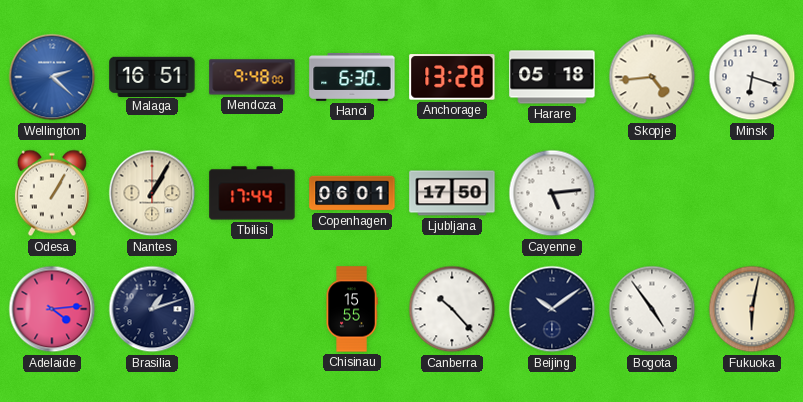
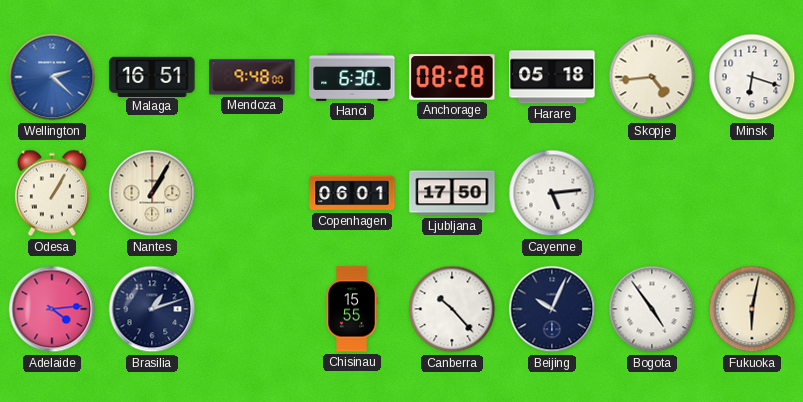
Anchorage: 13:28 -> 08:28
Tbilisi: 17:44 -> none
Beijing: 10:09 -> 10:04
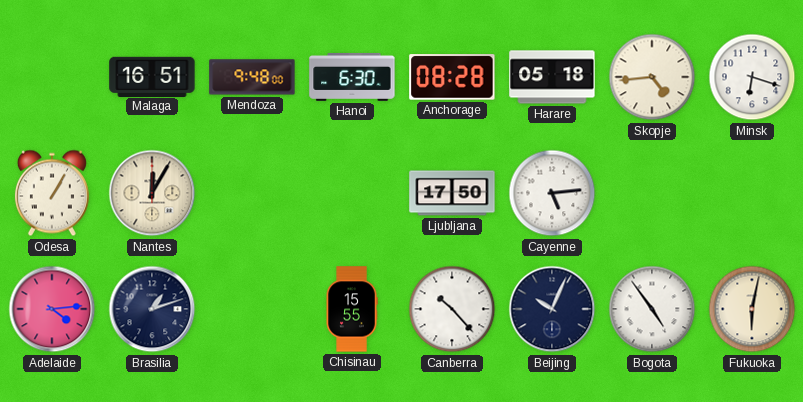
Wellington: 2:22 -> none
Nantes: 1:05 -> 12:05
Copenhagen: 06:01 -> none
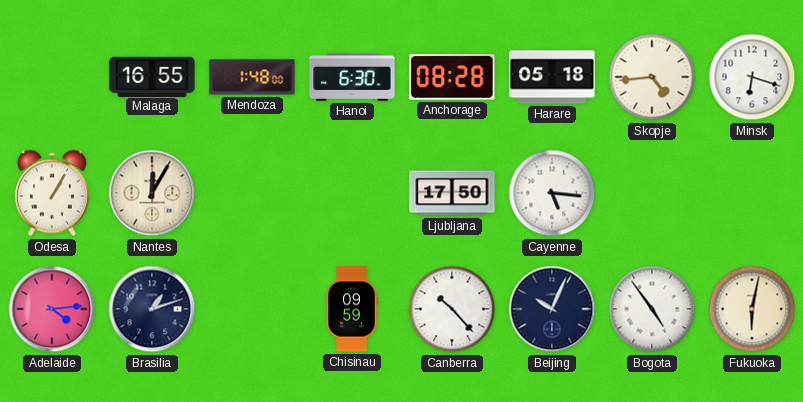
Malaga: 16:51 -> 16:55
Mendoza: 9:48 -> 1:48
Cayenne: 5:14 -> 5:16
Chisinau: 15:55 -> 09:59
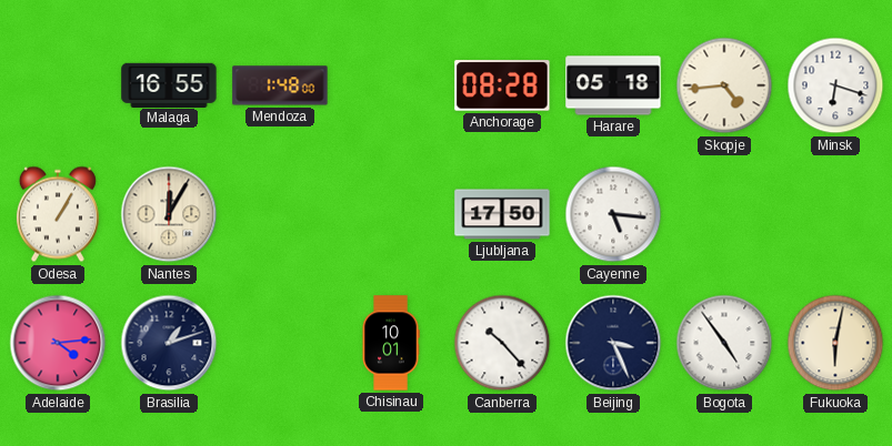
Hanoi: 6:30 -> none
Chisinau: 09:59 -> 10:01
Beijing: 10:04 -> 3:26
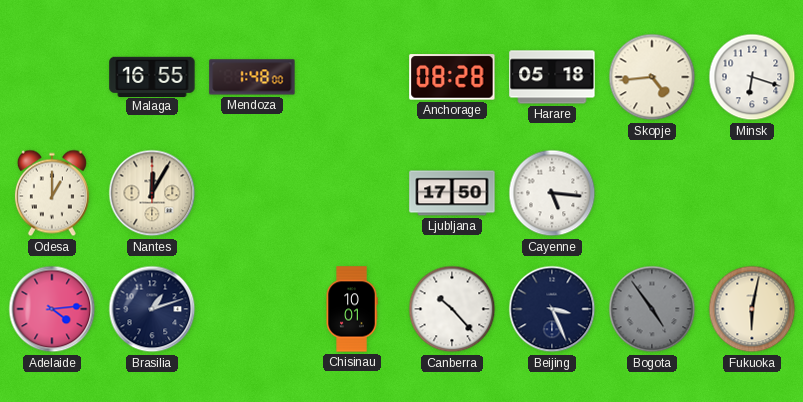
Odesa: 1:05 -> 1:00
Bogota dial: white -> grey
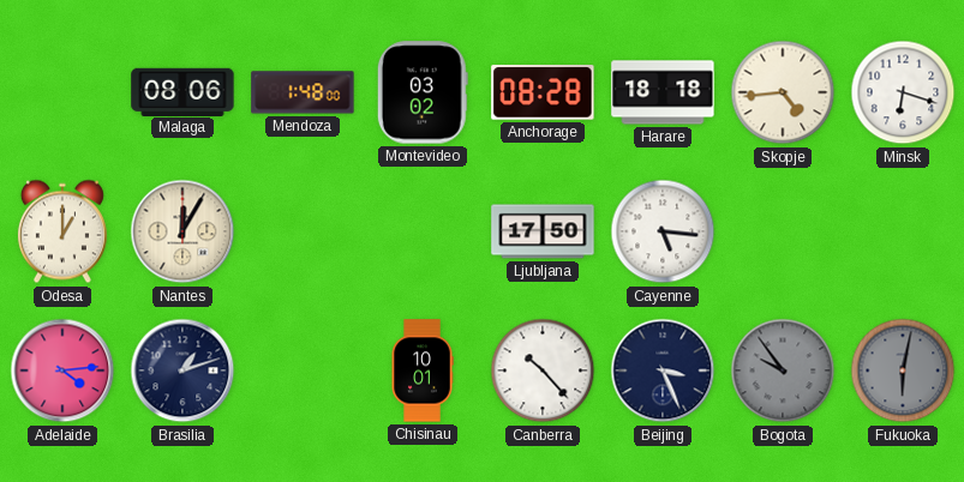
Malaga: 16:55 -> 08:06
Montevideo: none -> 03:02
Harare: 05:18 -> 18:18
Bogota: 4:54 -> 9:54
Fukuoka dial: cream -> grey
